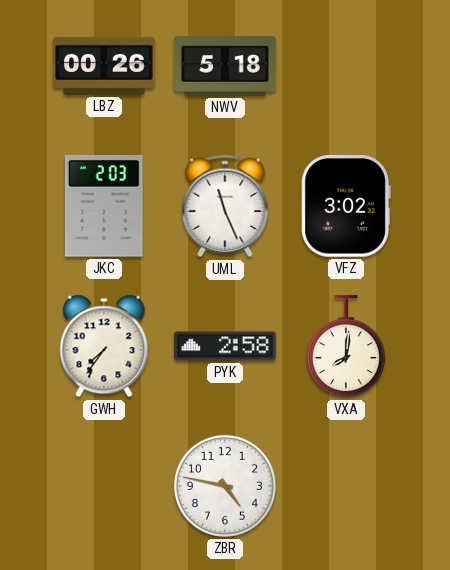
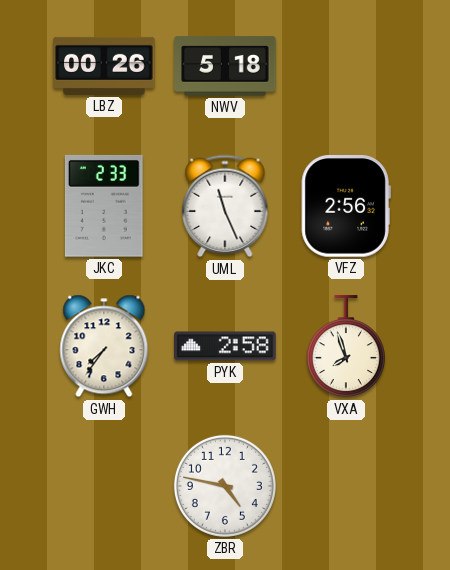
JKC: 2:03 -> 2:33
VFZ: 3:02 -> 2:56
VXA: 8:01 -> 7:57
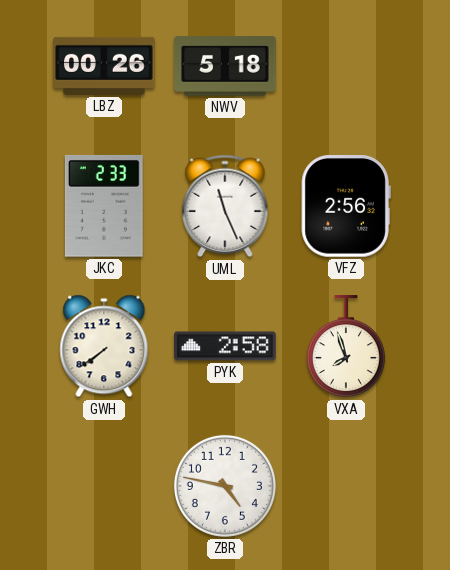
GWH: 7:36 -> 7:39
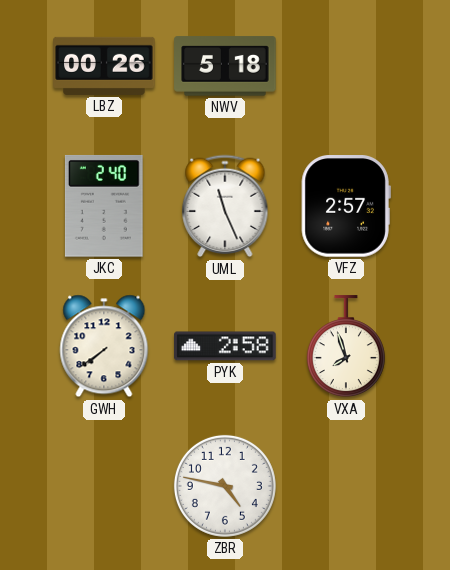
JKC: 2:33 -> 2:40
VFZ: 2:56 -> 2:57
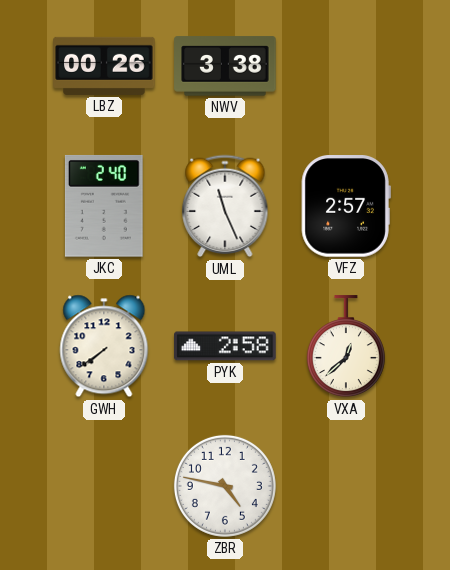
NWV: 5:18 -> 3:38
VXA: 7:57 -> 12:38
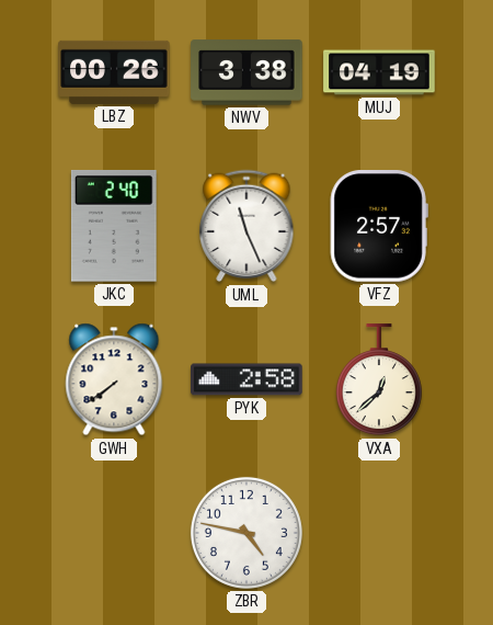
MUJ: none -> 04:19
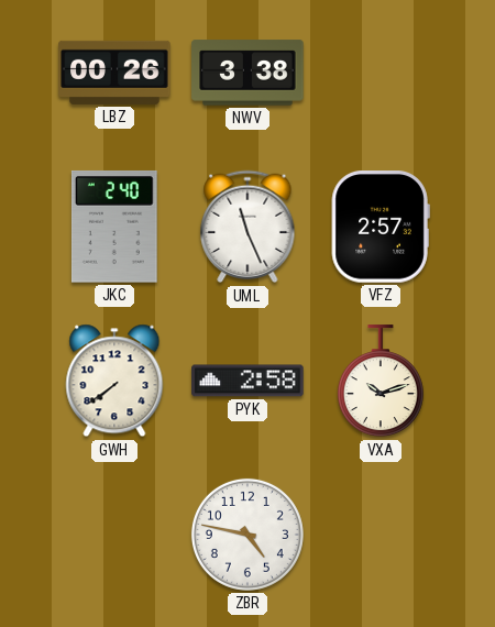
MUJ: 04:19 -> none
VXA: 12:38 -> 10:12
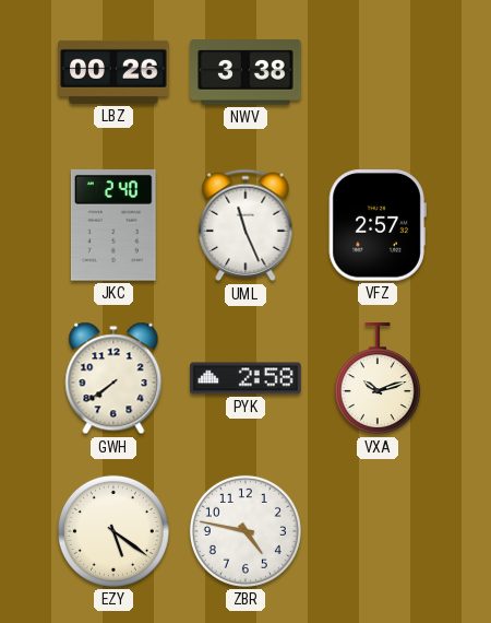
EZY: none -> 5:21
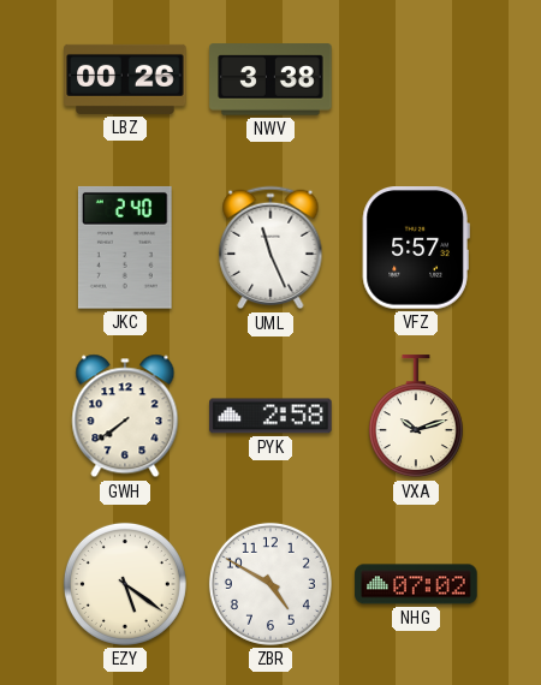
VFZ: 2:57 -> 5:57
ZBR: 4:47 -> 4:50
NHG: none -> 07:02
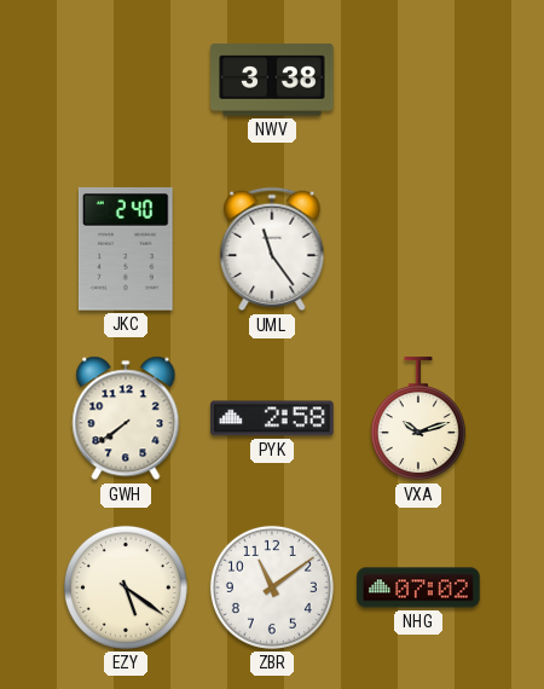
LBZ: 00:26 -> none
UML: 11:26 -> 11:24
VFZ: 5:57 -> none
ZBR: 4:50 -> 11:09
